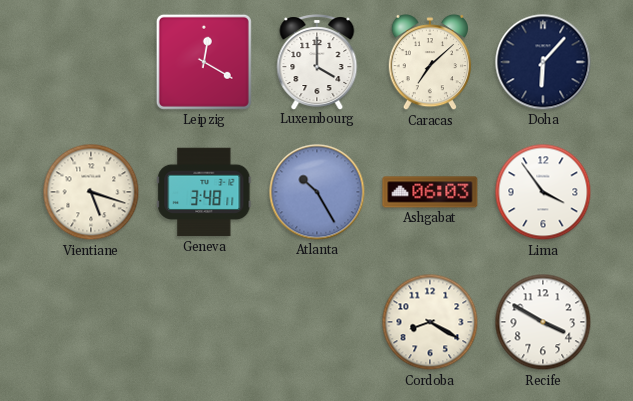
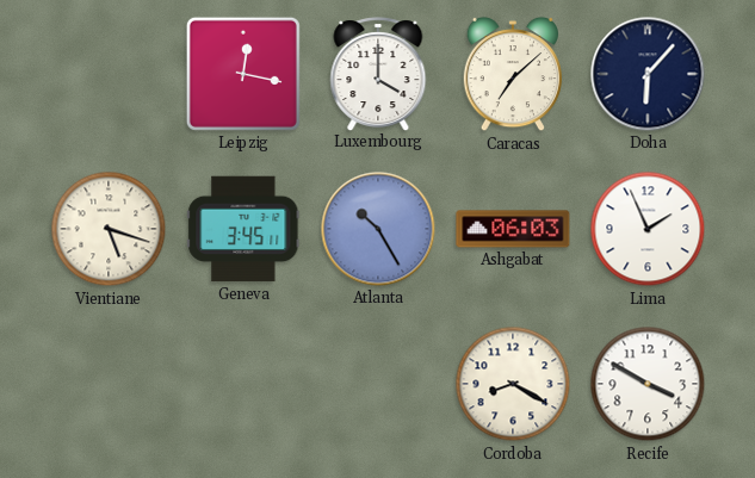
Leipzig: 12:20 -> 12:17
Geneva: 3:48 -> 3:45
Lima: 3:54 -> 1:56
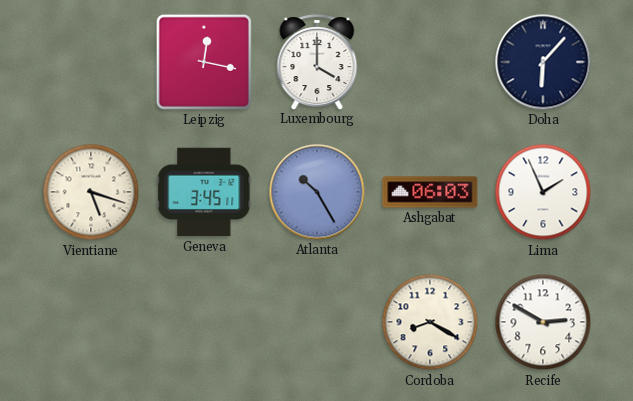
Caracas: 7:08 -> none
Recife: 3:50 -> 2:50
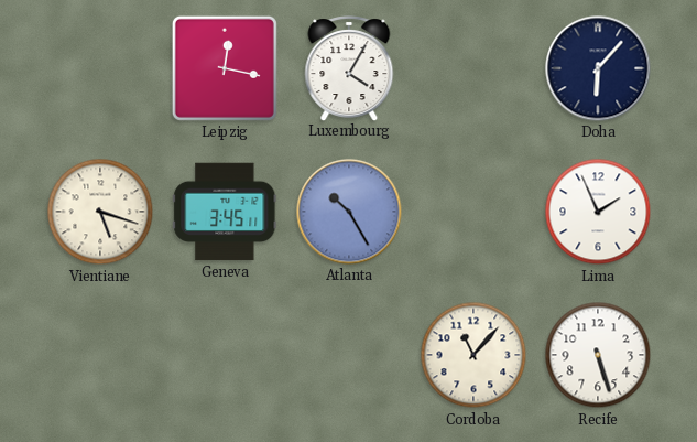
Luxembourg: 4:00 -> 4:05
Ashgabat: 06:03 -> none
Cordoba: 8:20 -> 11:07
Recife: 2:50 -> 5:27
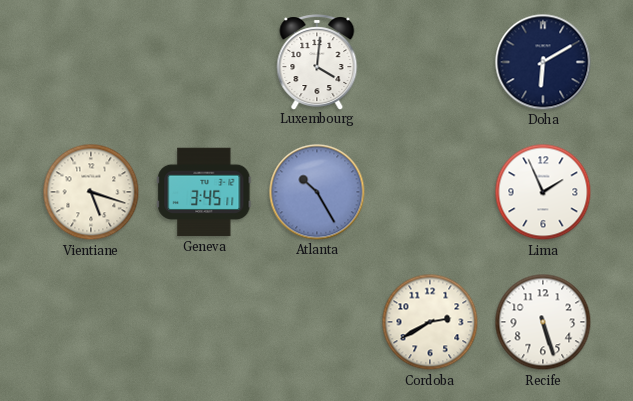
Leipzig: 12:17 -> none
Luxembourg: 4:05 -> 4:01
Doha: 6:07 -> 6:10
Cordoba: 11:07 -> 2:40
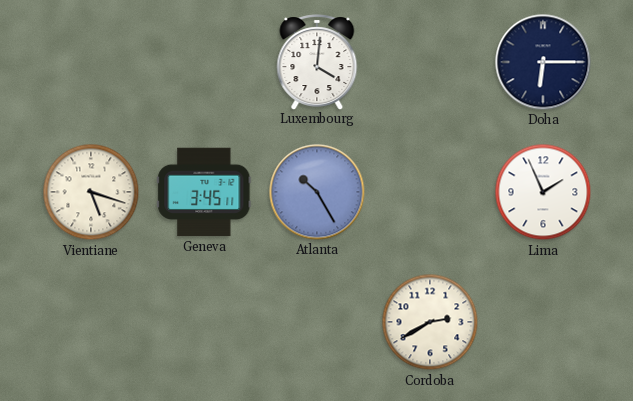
Doha: 6:10 -> 6:15
Recife: 5:27 -> none
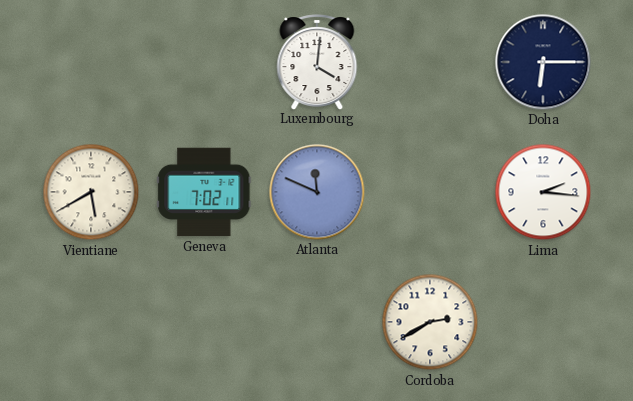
Vientiane: 5:18 -> 5:40
Geneva: 3:45 -> 7:02
Atlanta: 10:25 -> 11:49
Lima: 1:56 -> 2:16
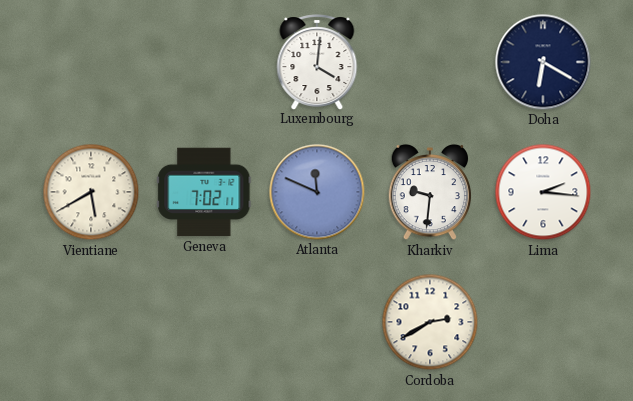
Doha: 6:15 -> 6:20
Kharkiv: none -> 9:31
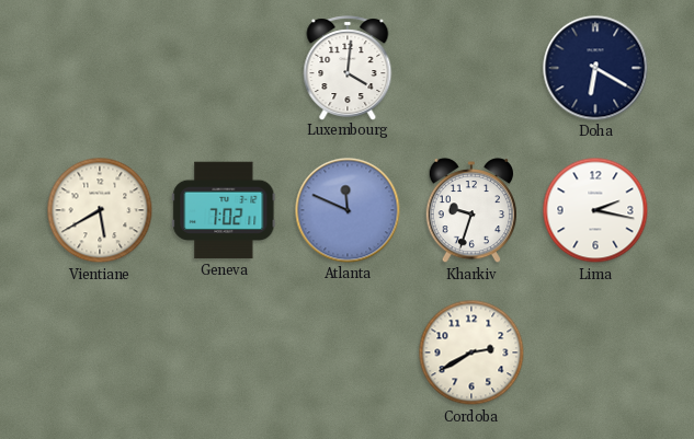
Kharkiv: 9:31 -> 9:33
Lima: 2:16 -> 2:17
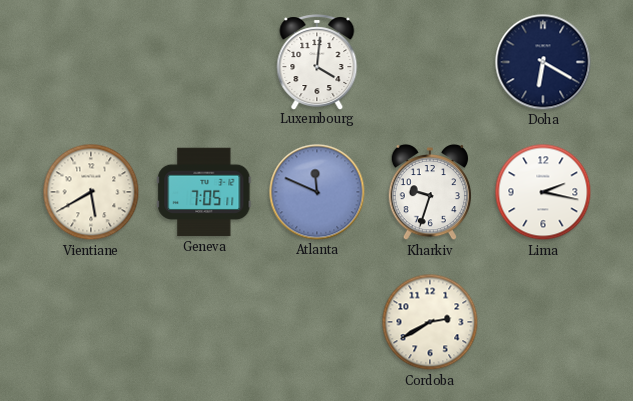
Geneva: 7:02 -> 7:05
